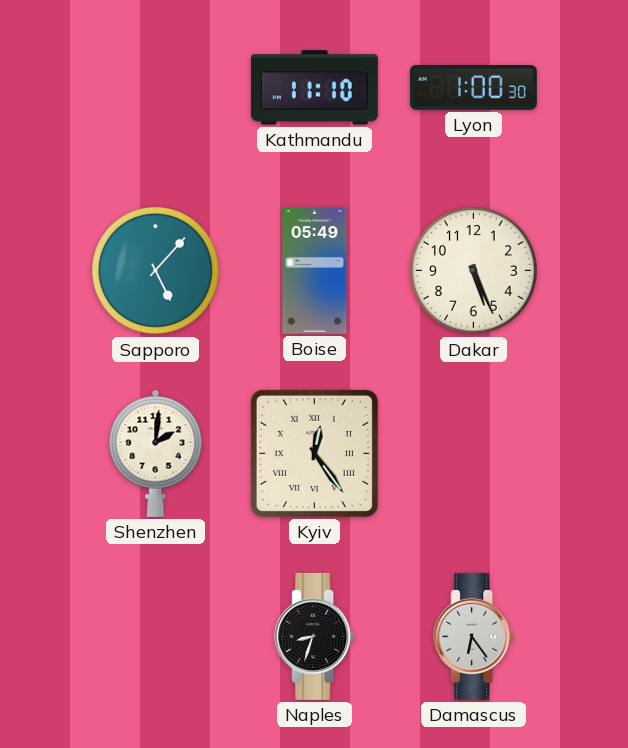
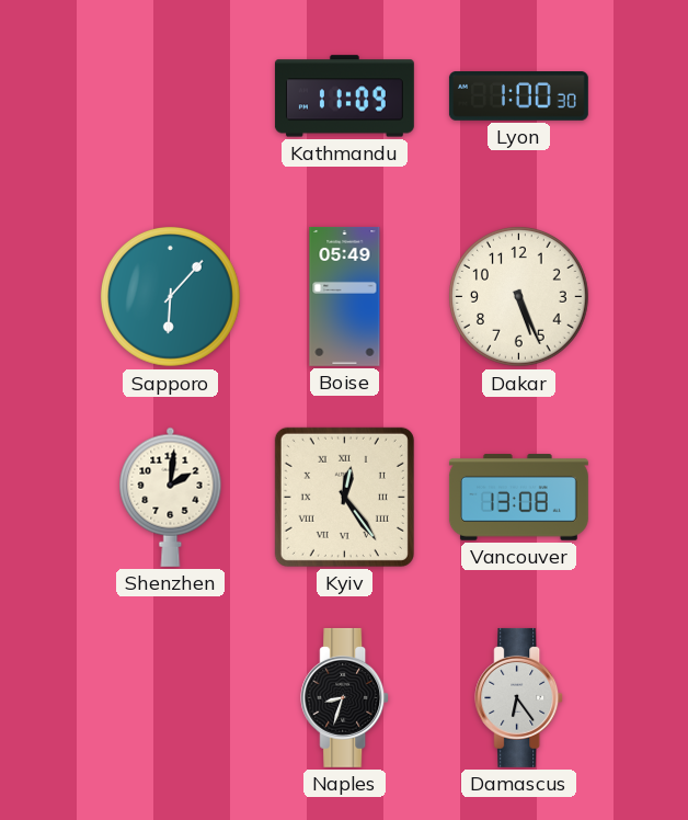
Kathmandu: 11:10 -> 11:09
Sapporo: 5:07 -> 6:07
Vancouver: none -> 13:08
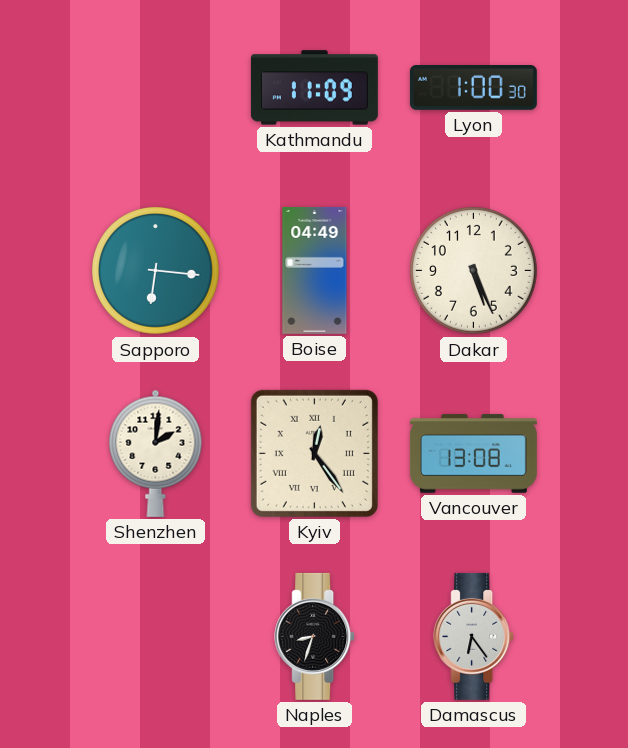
Sapporo: 6:07 -> 6:16
Boise: 05:49 -> 04:49
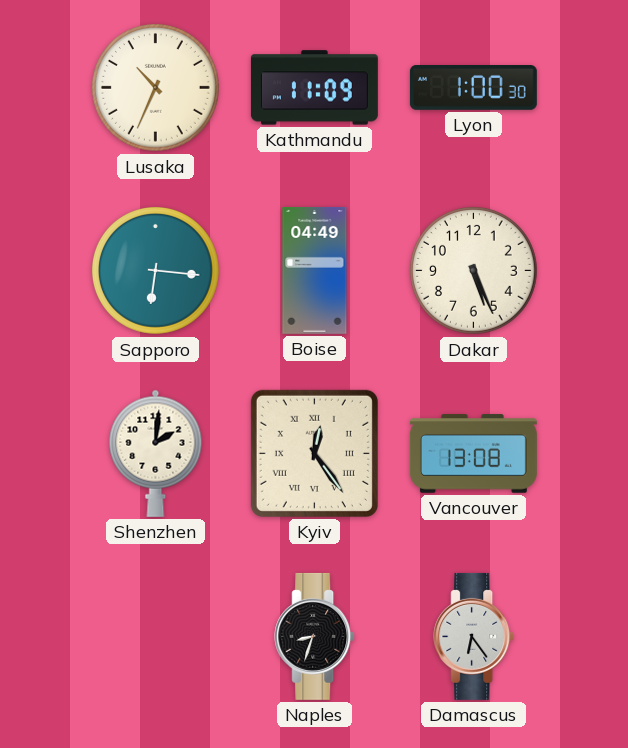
Lusaka: none -> 10:34
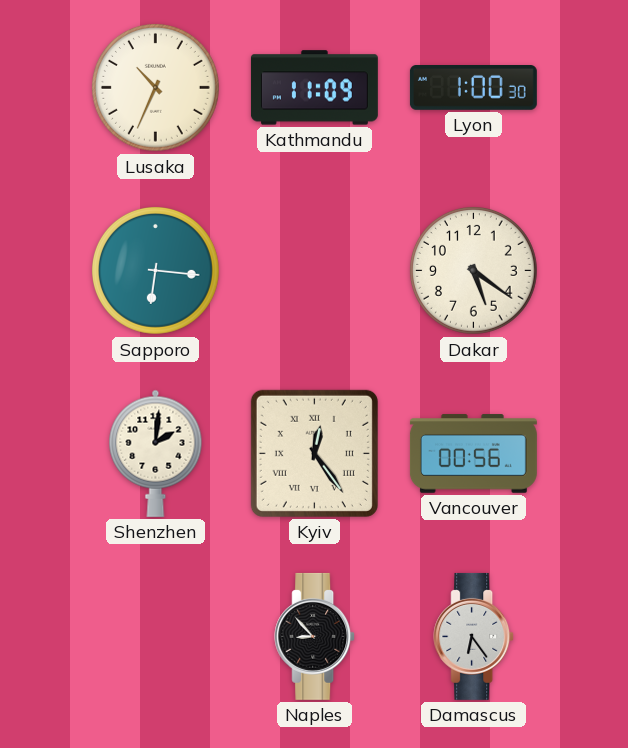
Boise: 04:49 -> none
Dakar: 5:26 -> 5:21
Vancouver: 13:08 -> 00:56
Naples: 8:33 -> 8:53
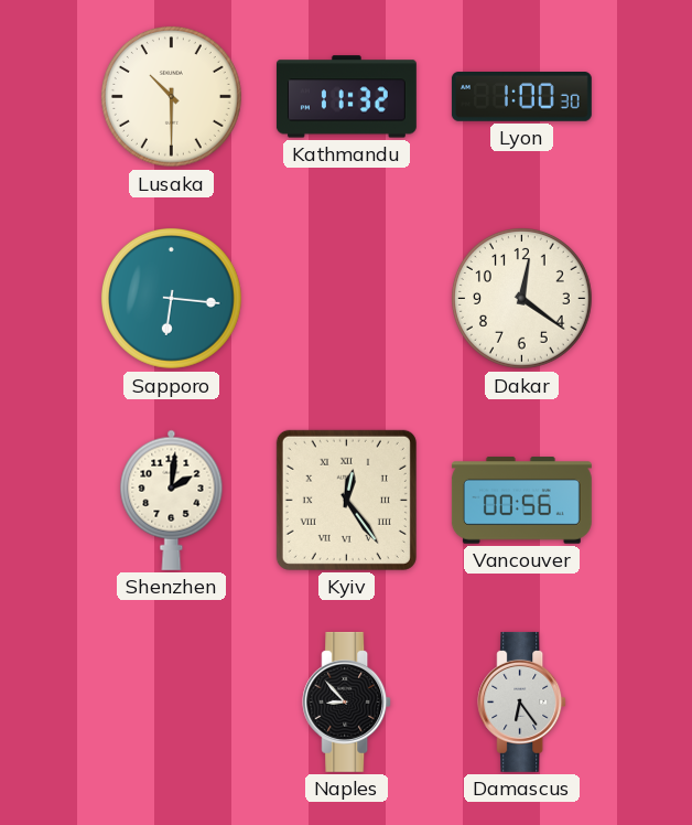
Lusaka: 10:34 -> 10:30
Kathmandu: 11:09 -> 11:32
Dakar: 5:21 -> 12:21
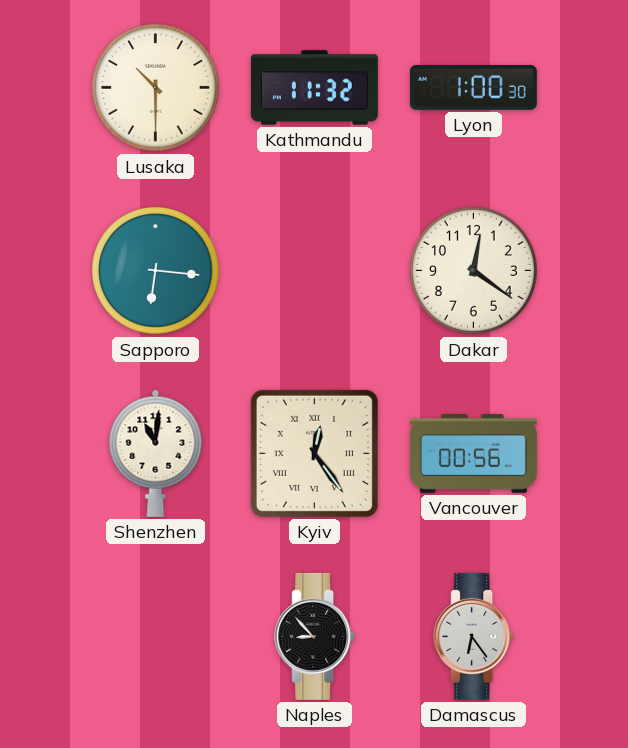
Shenzhen: 2:01 -> 11:01
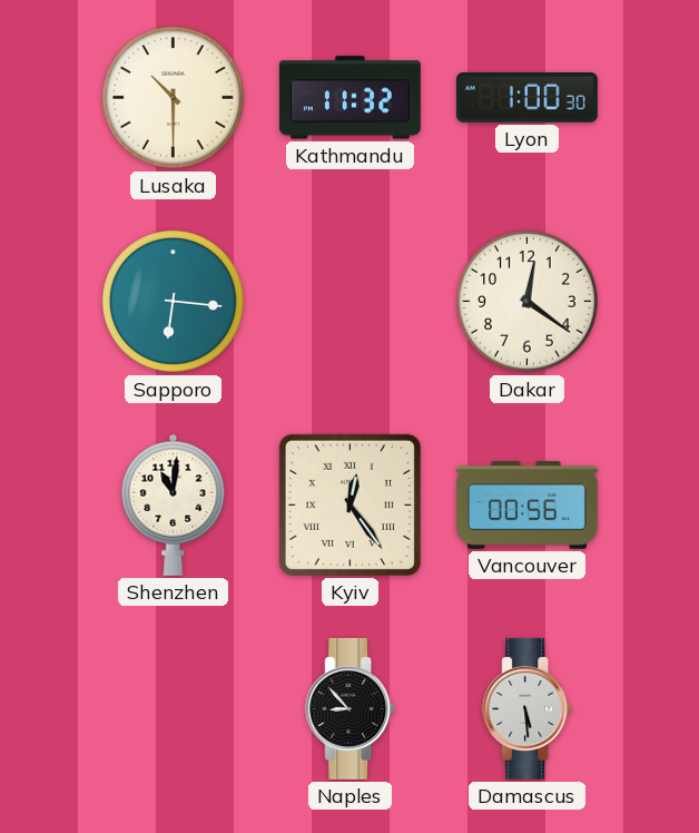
Damascus: 6:24 -> 5:29
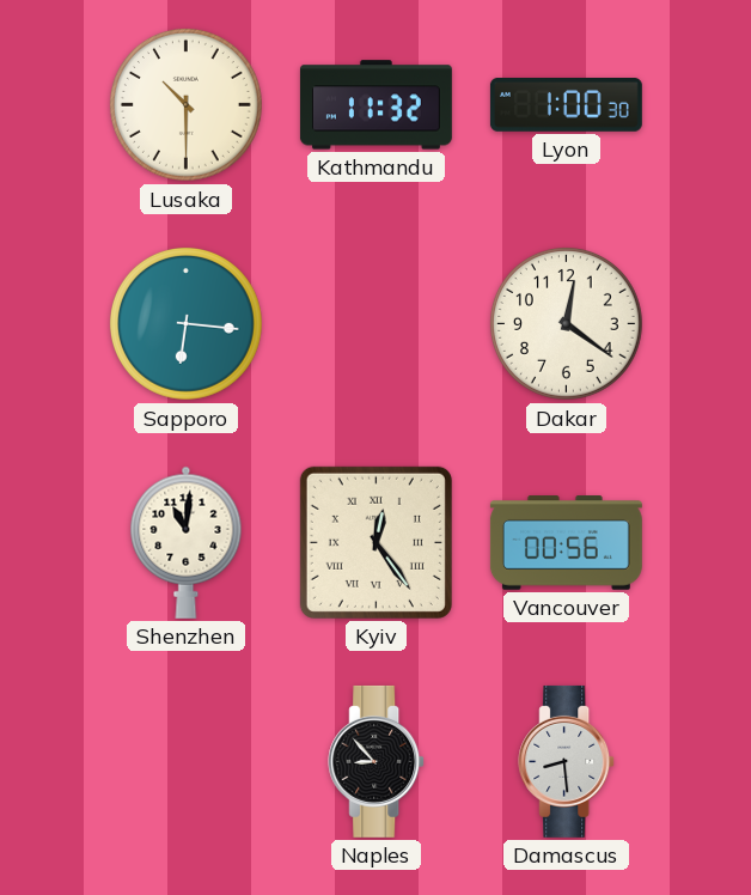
Damascus: 5:29 -> 8:29
